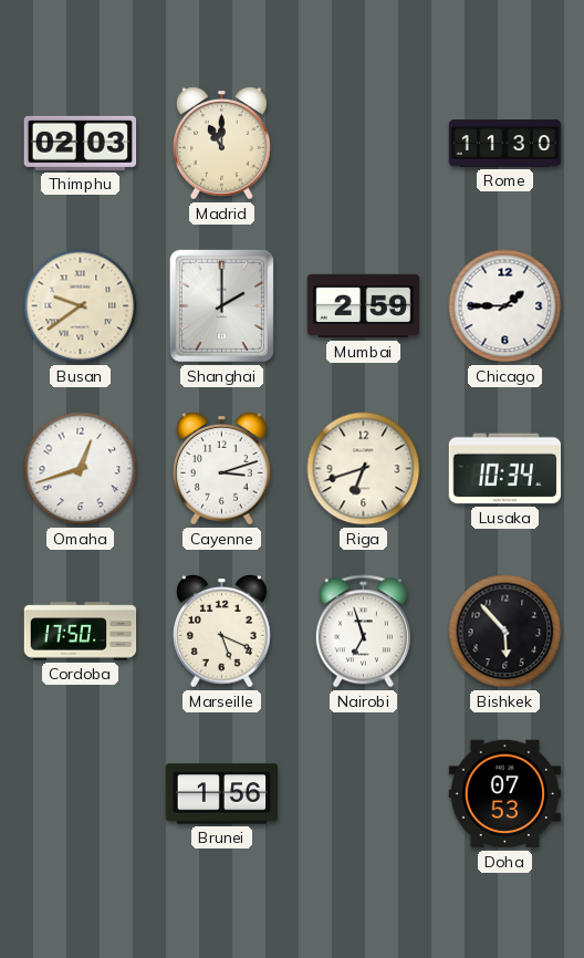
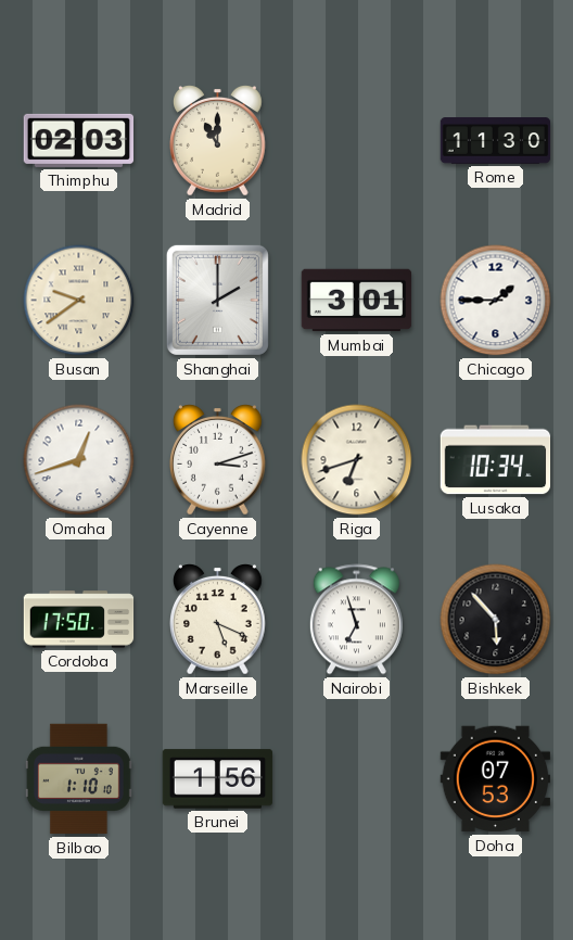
Mumbai: 2:59 -> 3:01
Bilbao: none -> 1:10
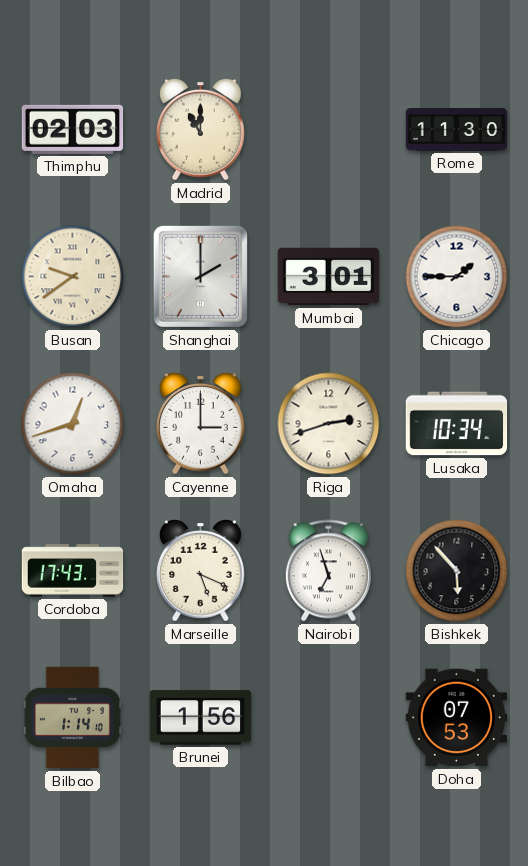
Cayenne: 3:12 -> 3:00
Riga: 6:42 -> 2:42
Cordoba: 17:50 -> 17:43
Bilbao: 1:10 -> 1:14
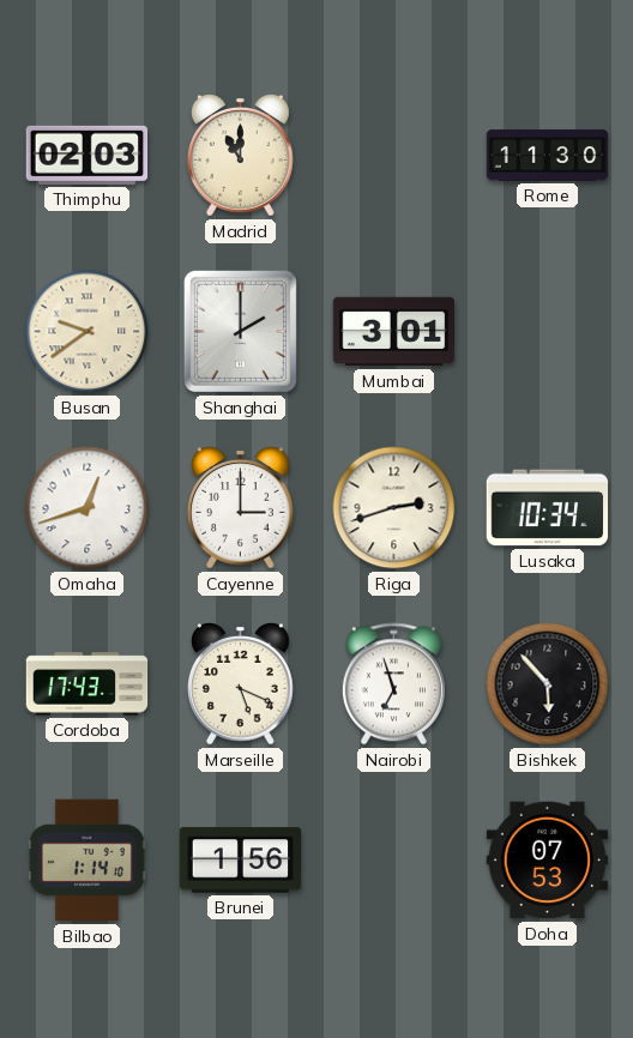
Chicago: 1:45 -> none
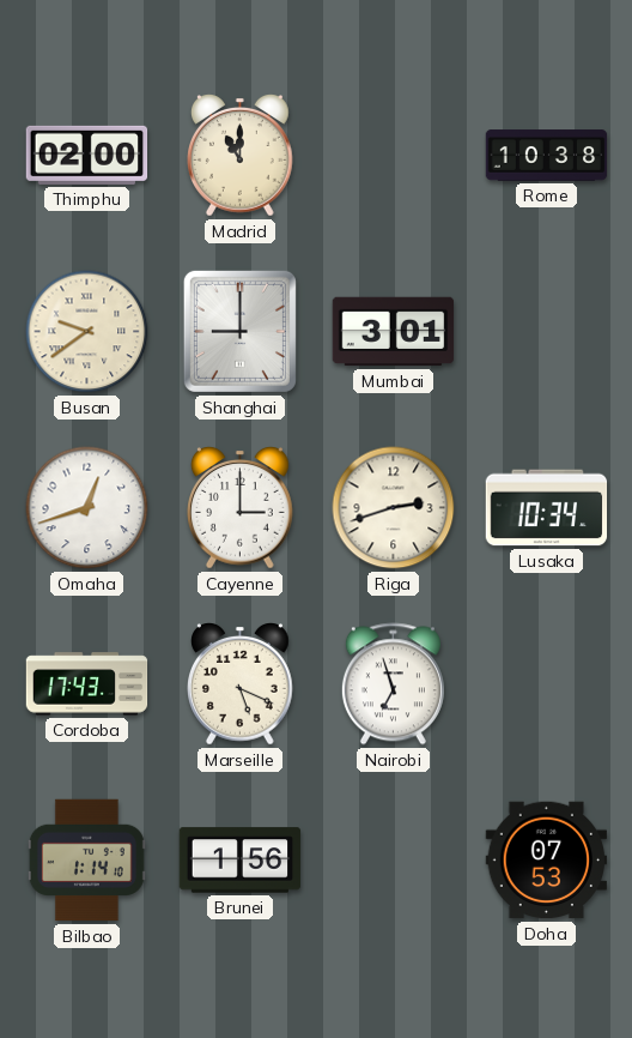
Thimphu: 02:03 -> 02:00
Rome: 11:30 -> 10:38
Shanghai: 2:00 -> 9:00
Bishkek: 5:53 -> none
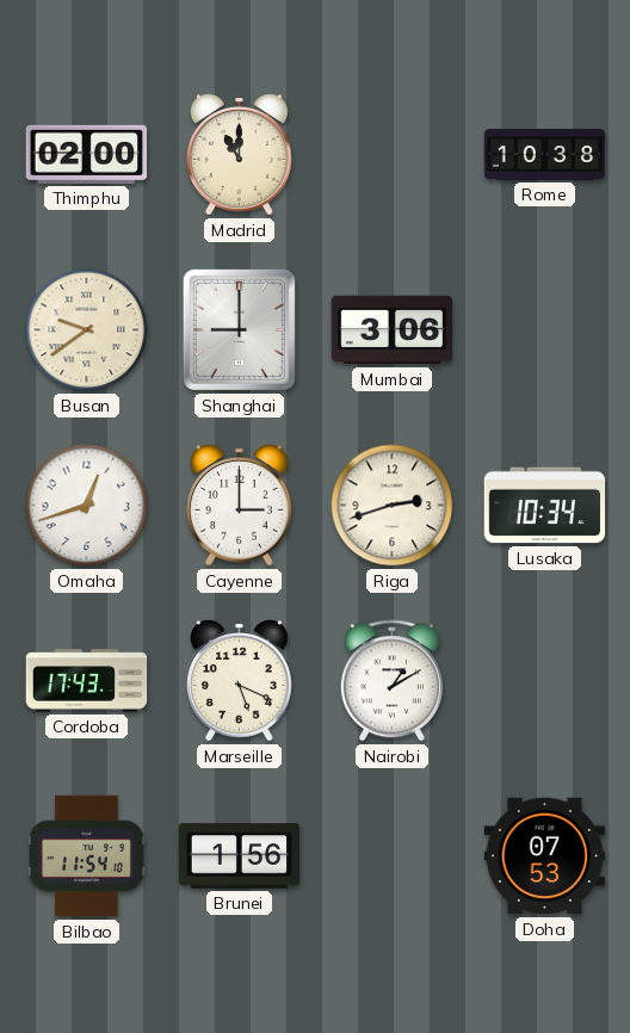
Mumbai: 3:01 -> 3:06
Nairobi: 6:57 -> 1:10
Bilbao: 1:14 -> 11:54
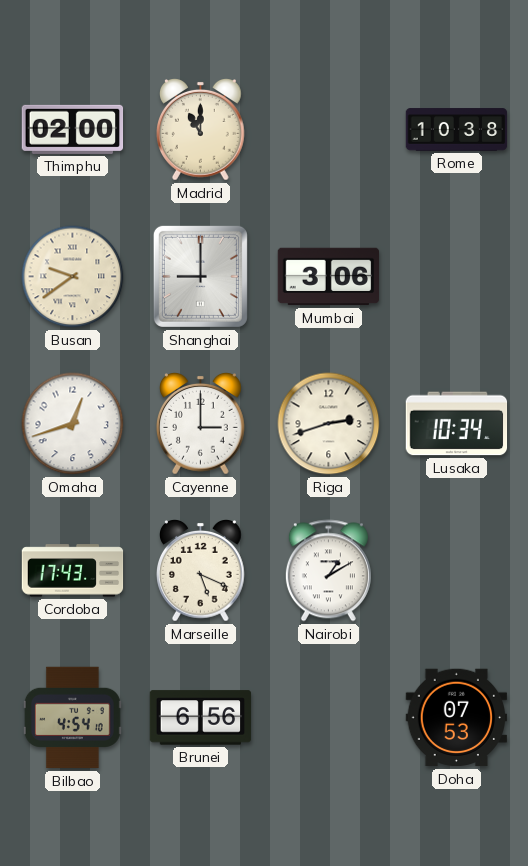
Bilbao: 11:54 -> 4:54
Brunei: 1:56 -> 6:56
